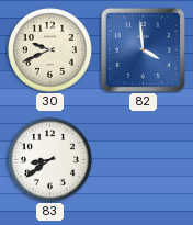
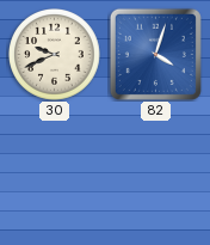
82: 3:59 -> 4:03
83: 8:39 -> none
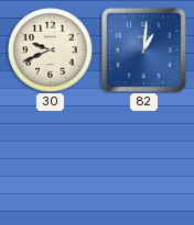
82: 4:03 -> 1:01
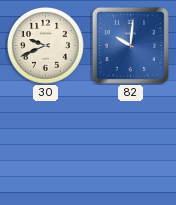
82: 1:01 -> 10:01
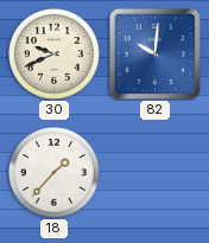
18: none -> 1:37
